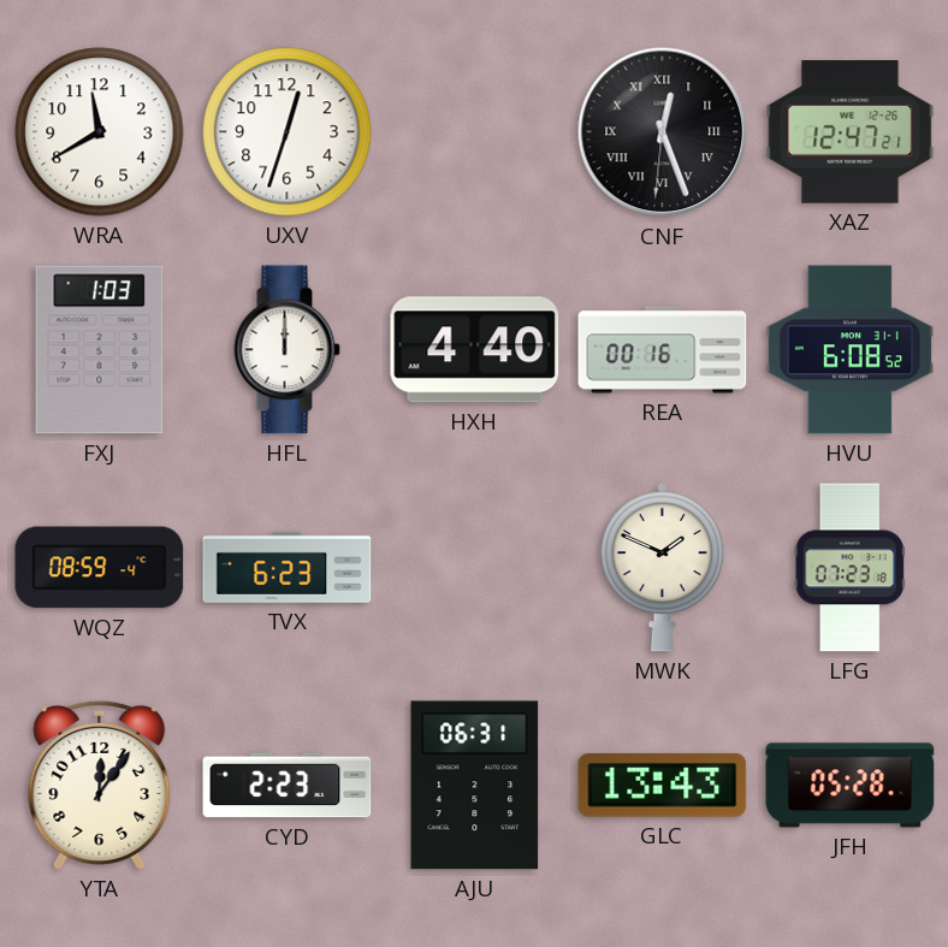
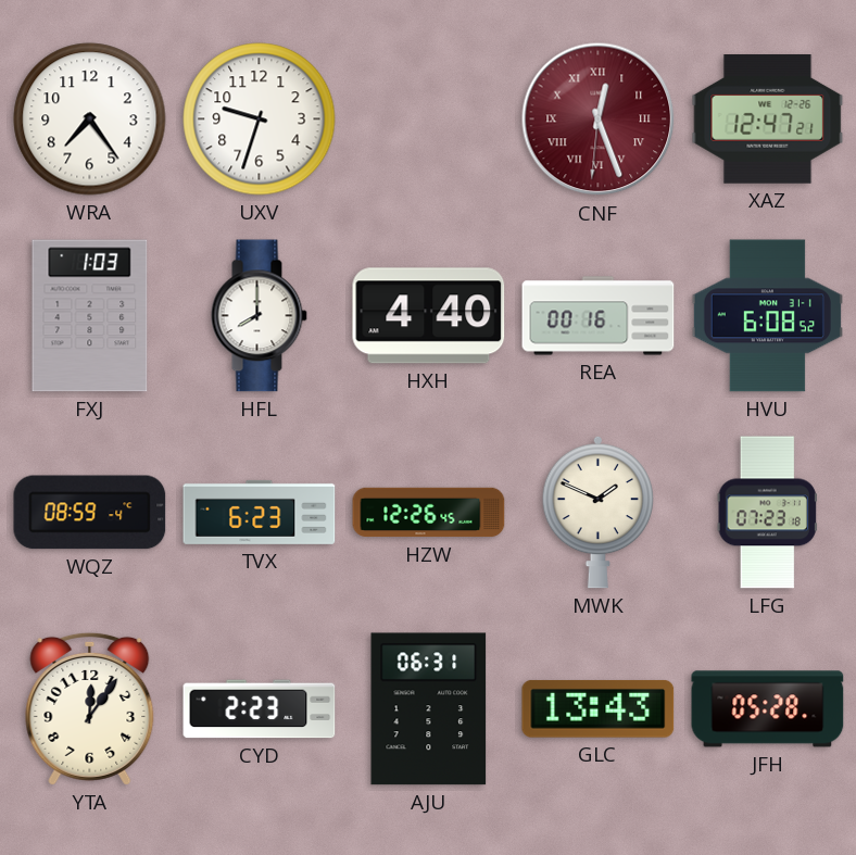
WRA: 11:40 -> 7:24
UXV: 12:33 -> 9:33
CNF dial: black -> burgundy
HFL: 12:00 -> 8:00
HZW: none -> 12:26
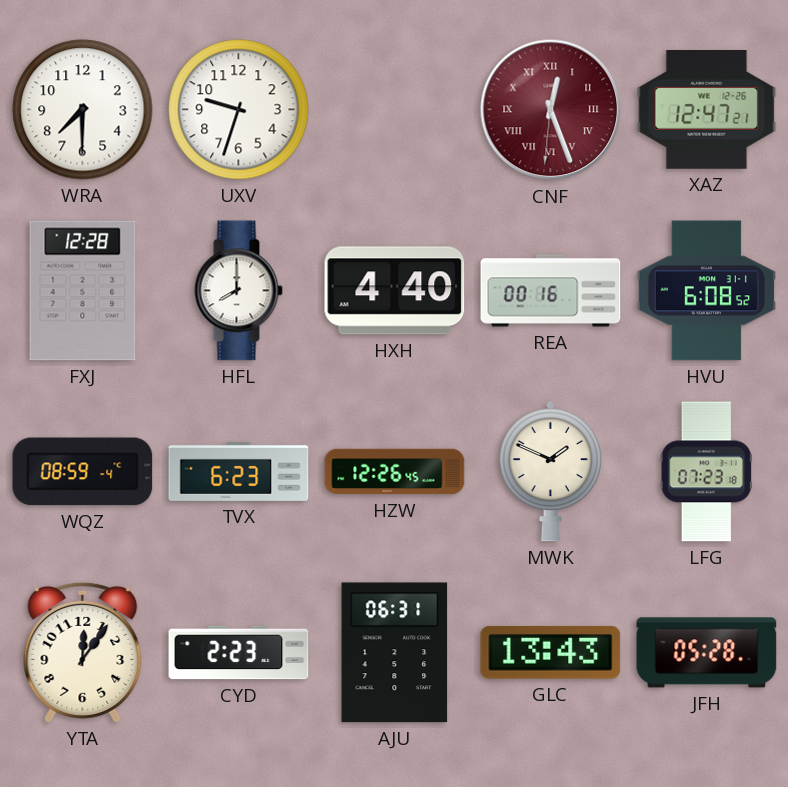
WRA: 7:24 -> 7:30
FXJ: 1:03 -> 12:28
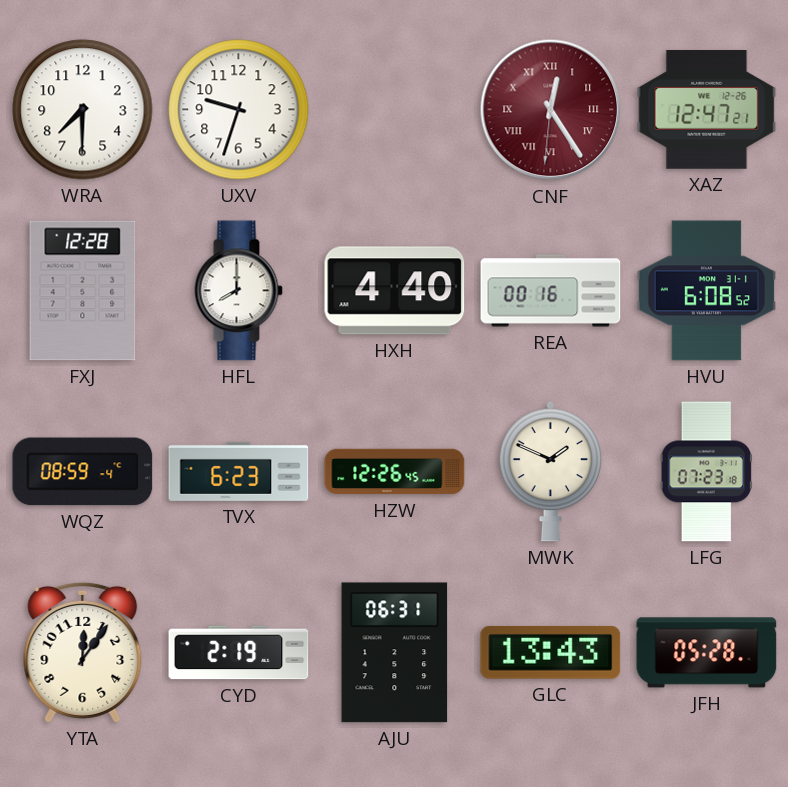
CNF: 12:26 -> 12:24
CYD: 2:23 -> 2:19
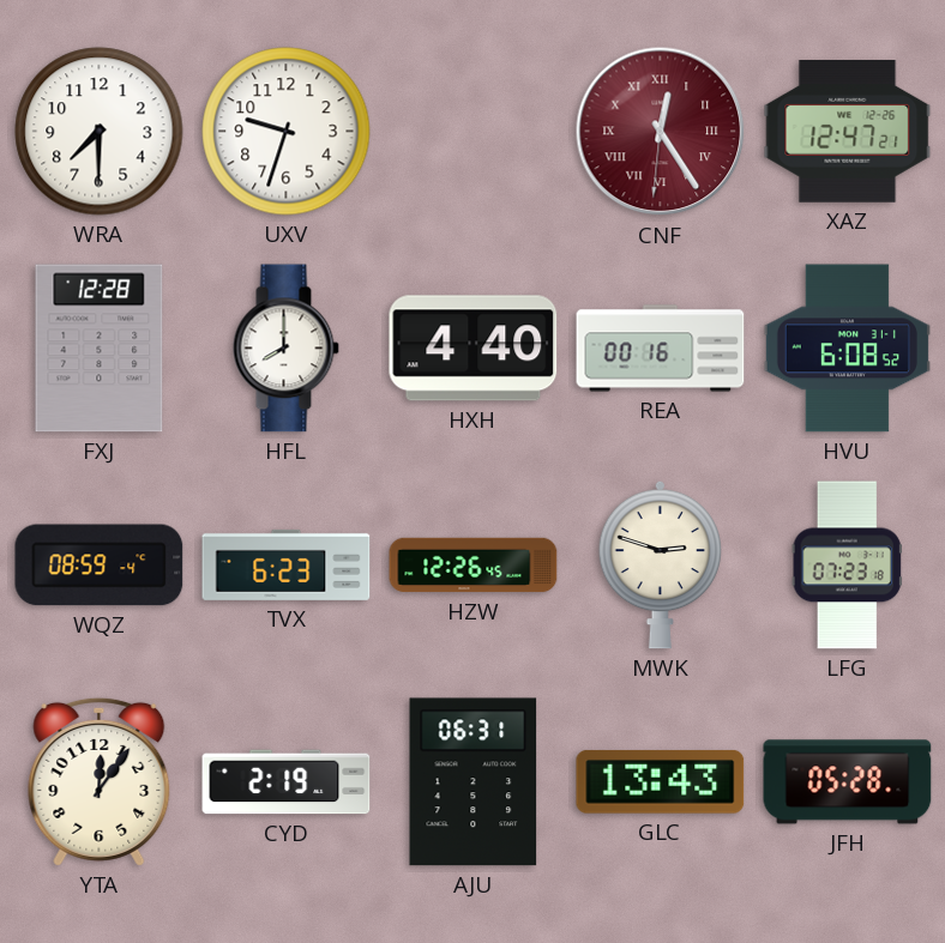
MWK: 1:49 -> 2:48
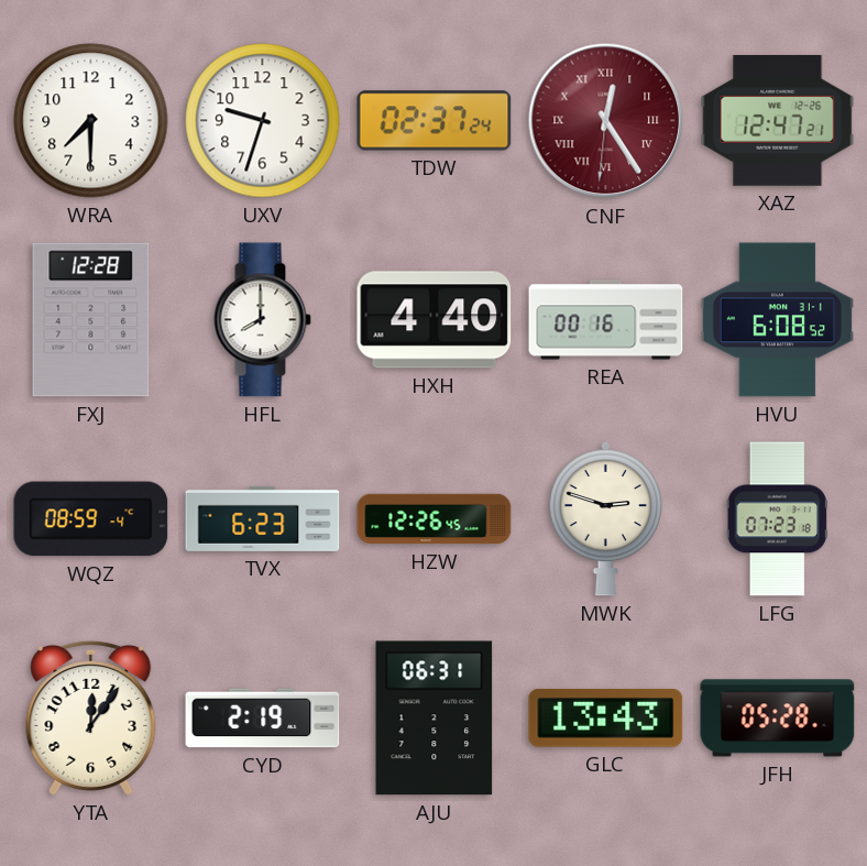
TDW: none -> 02:37
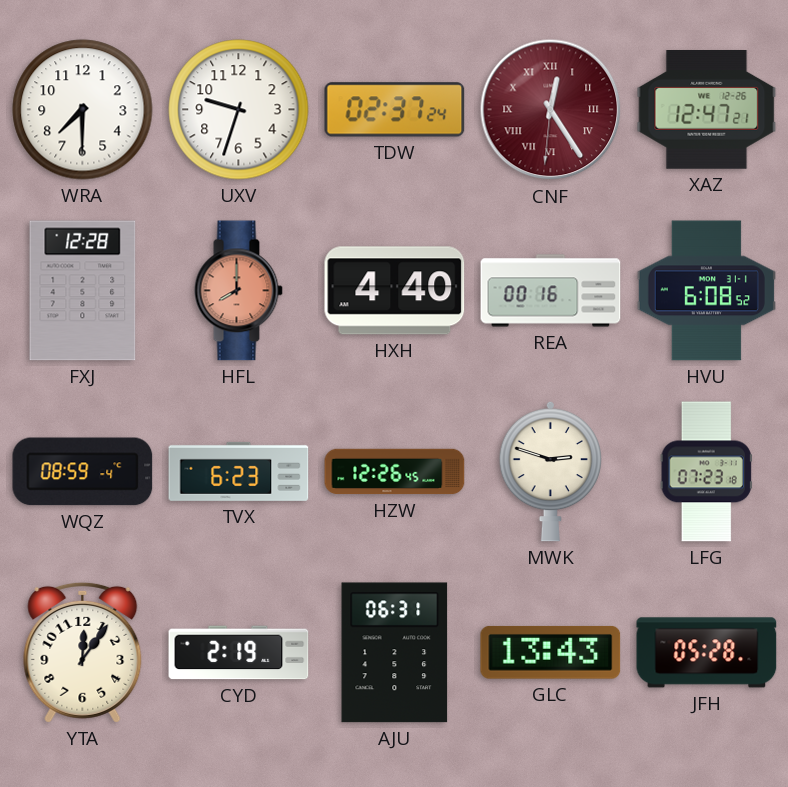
HFL dial: white -> salmon
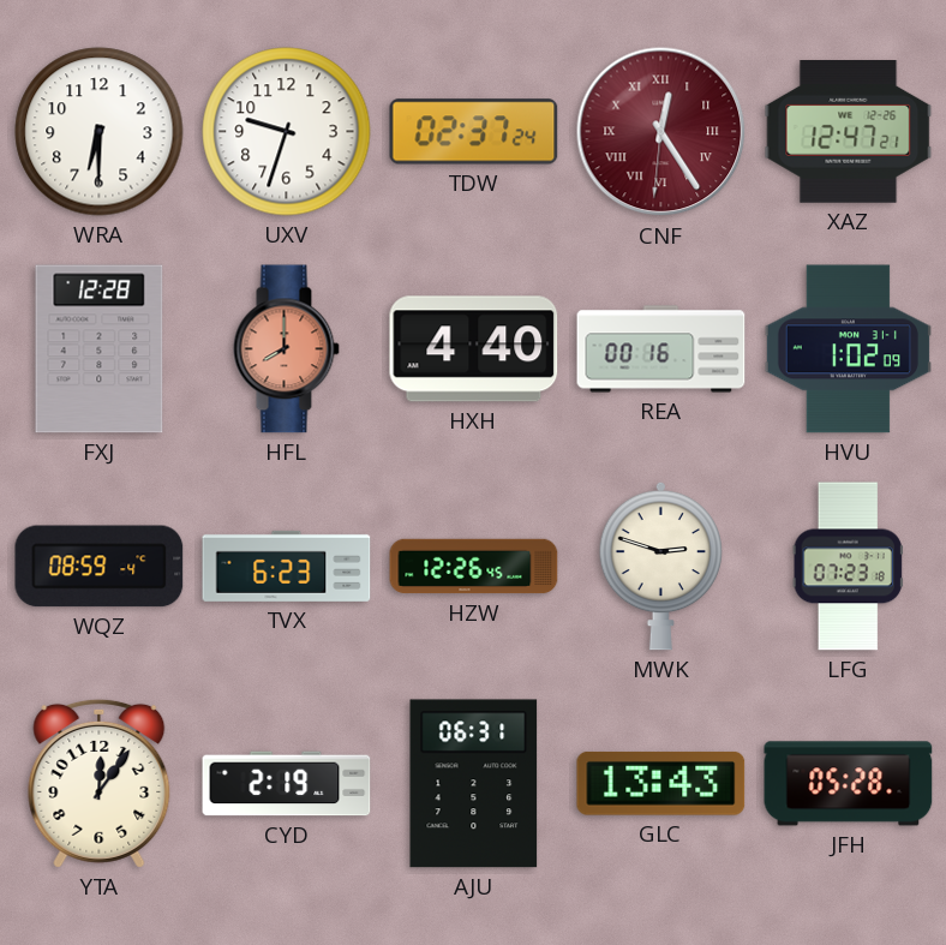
WRA: 7:30 -> 6:30
HVU: 6:08 -> 1:02
